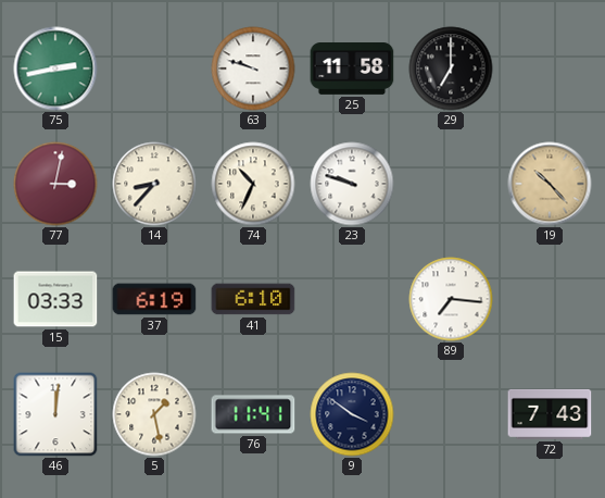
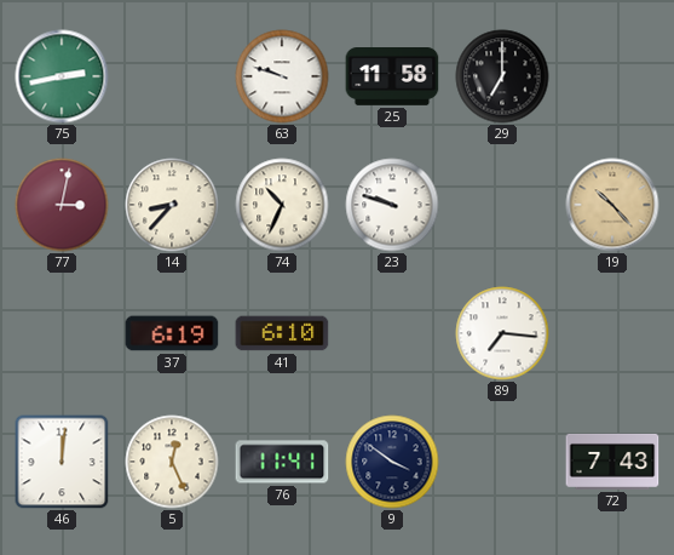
15: 03:33 -> none
5: 1:28 -> 12:26
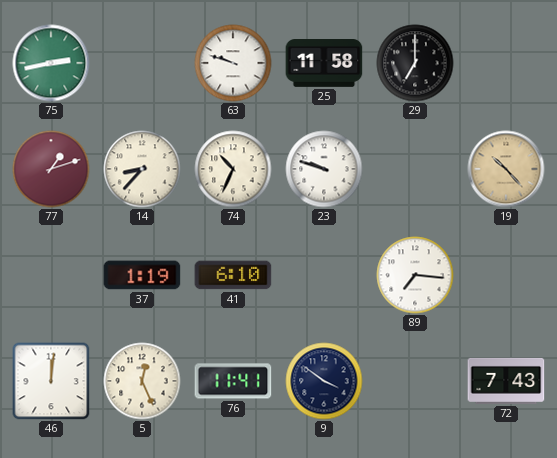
77: 3:02 -> 1:12
37: 6:19 -> 1:19
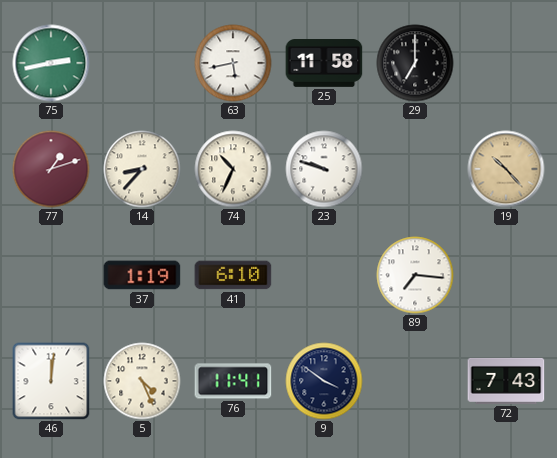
63: 9:48 -> 5:43
5: 12:26 -> 4:26
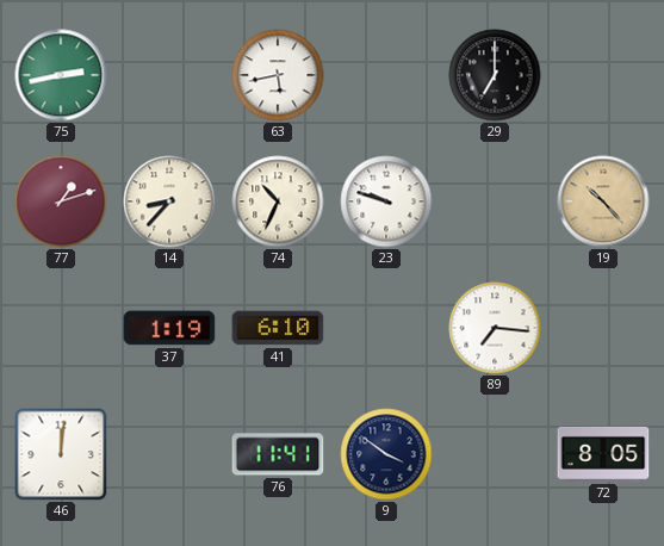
25: 11:58 -> none
5: 4:26 -> none
72: 7:43 -> 8:05
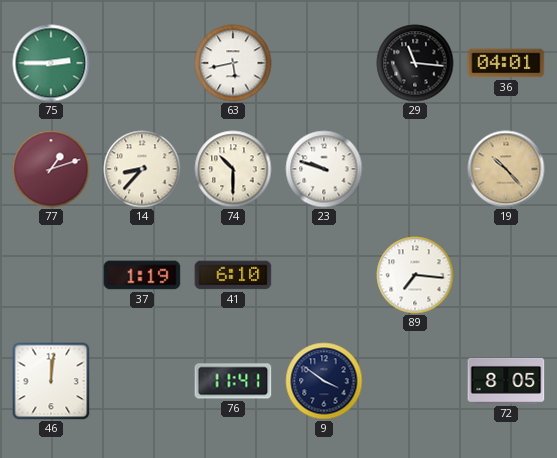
75: 2:43 -> 2:45
29: 7:00 -> 11:16
36: none -> 04:01
74: 10:34 -> 10:30
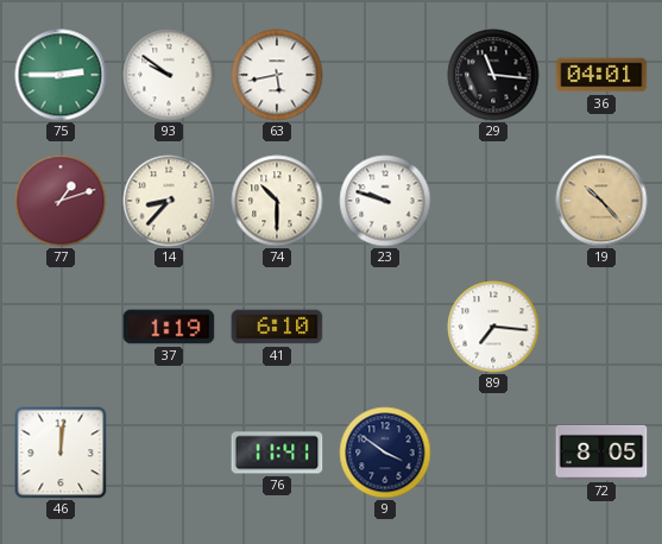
93: none -> 9:51
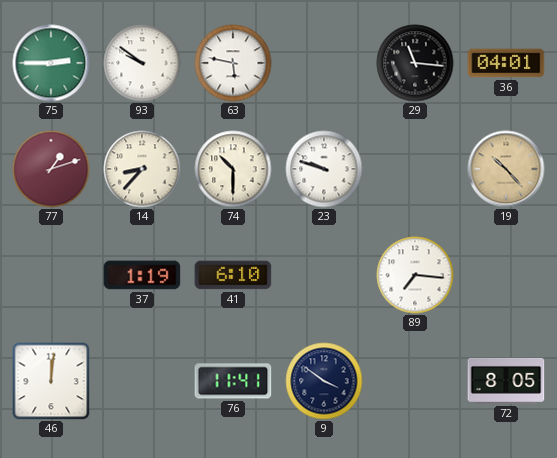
63: 5:43 -> 5:47
